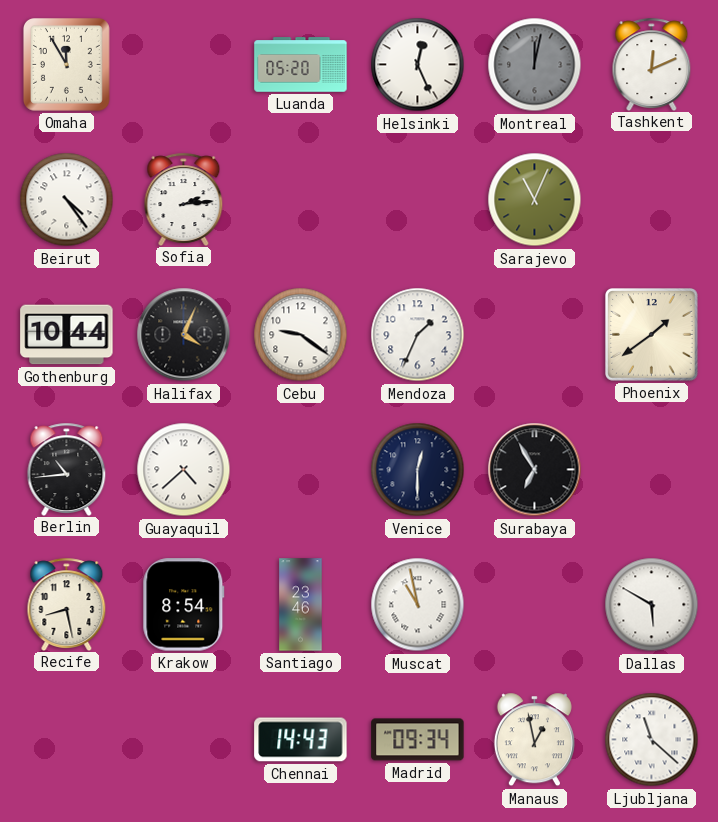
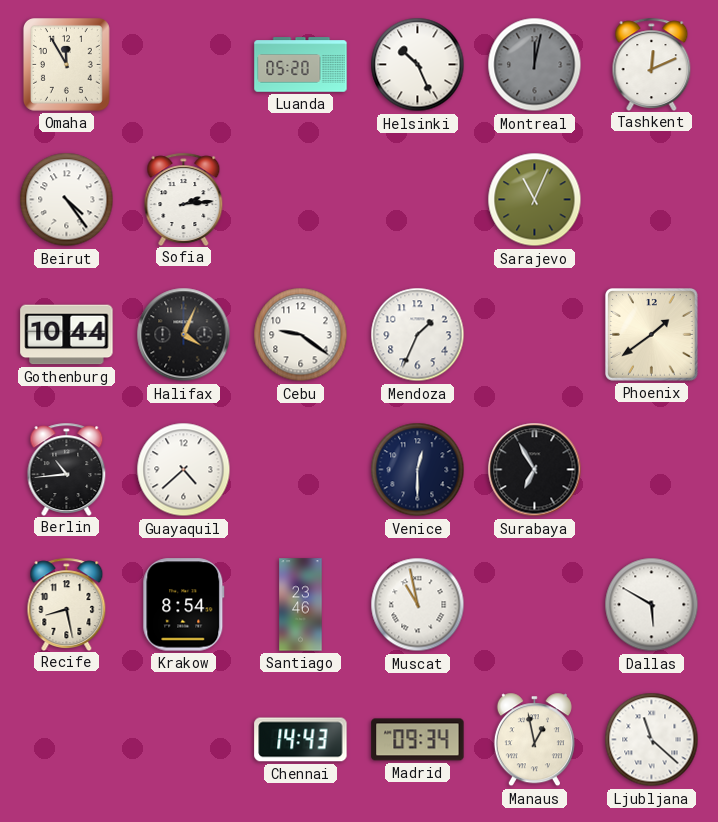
Helsinki: 12:26 -> 10:26
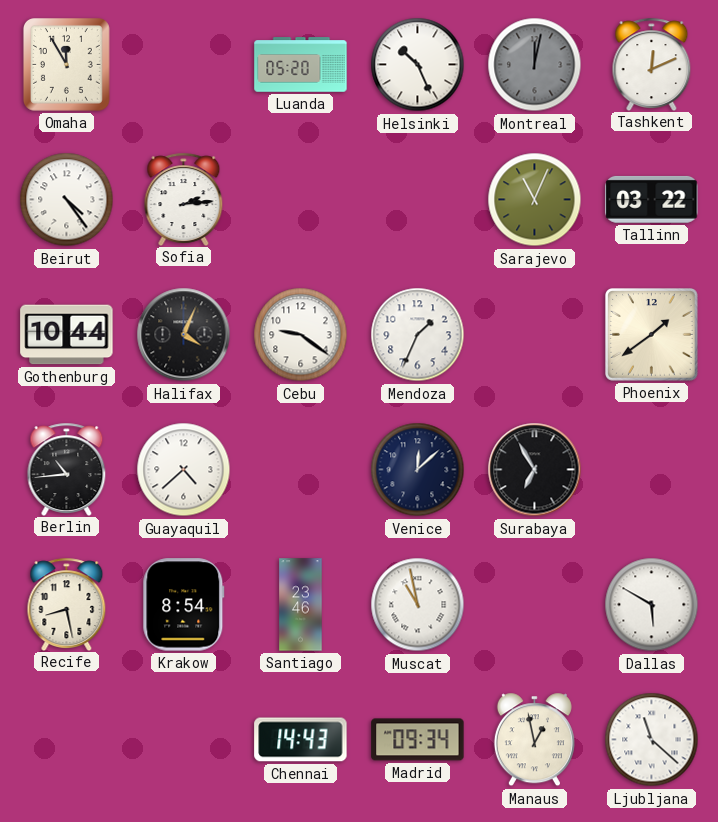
Tallinn: none -> 03:22
Venice: 12:30 -> 12:08
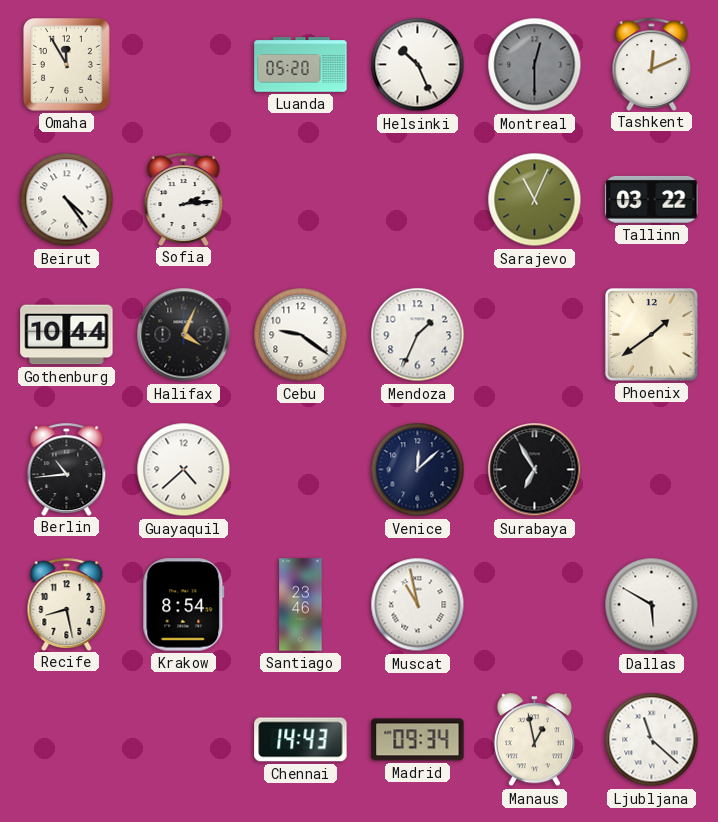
Montreal: 12:02 -> 12:30
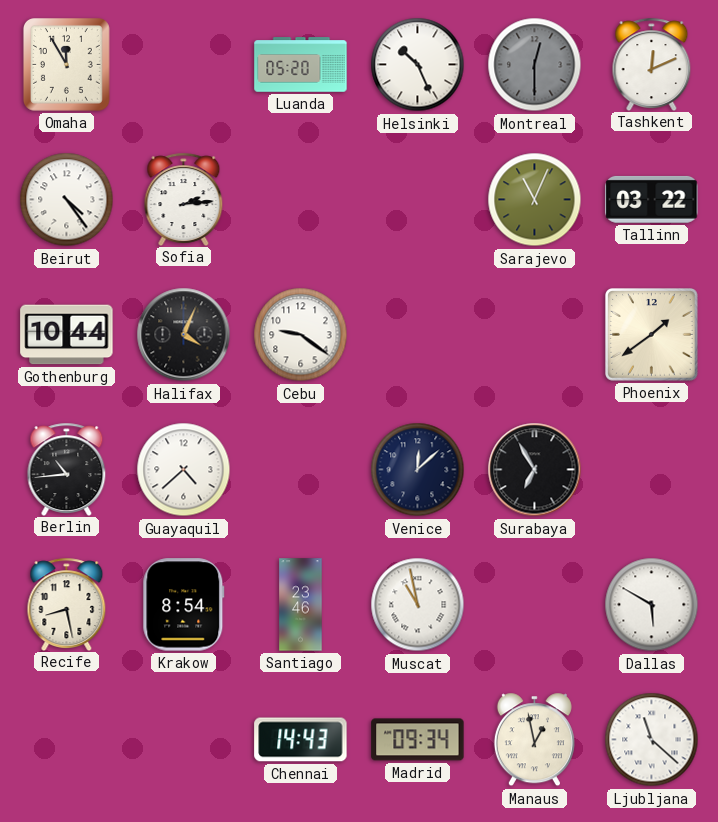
Mendoza: 1:34 -> none
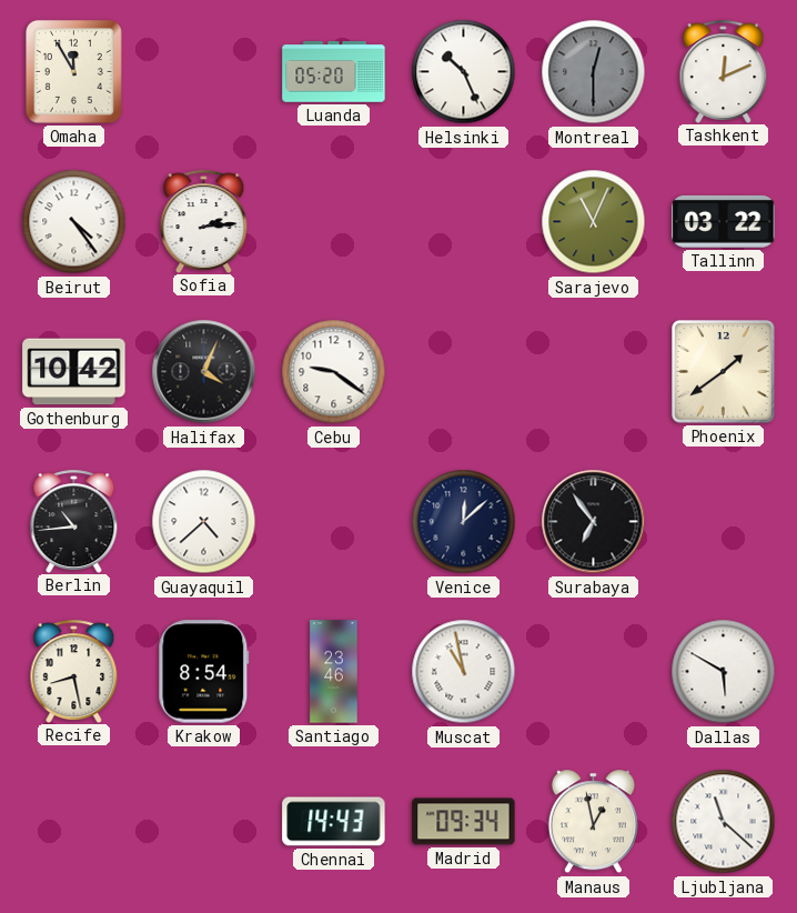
Gothenburg: 10:44 -> 10:42
Surabaya: 6:55 -> 6:54
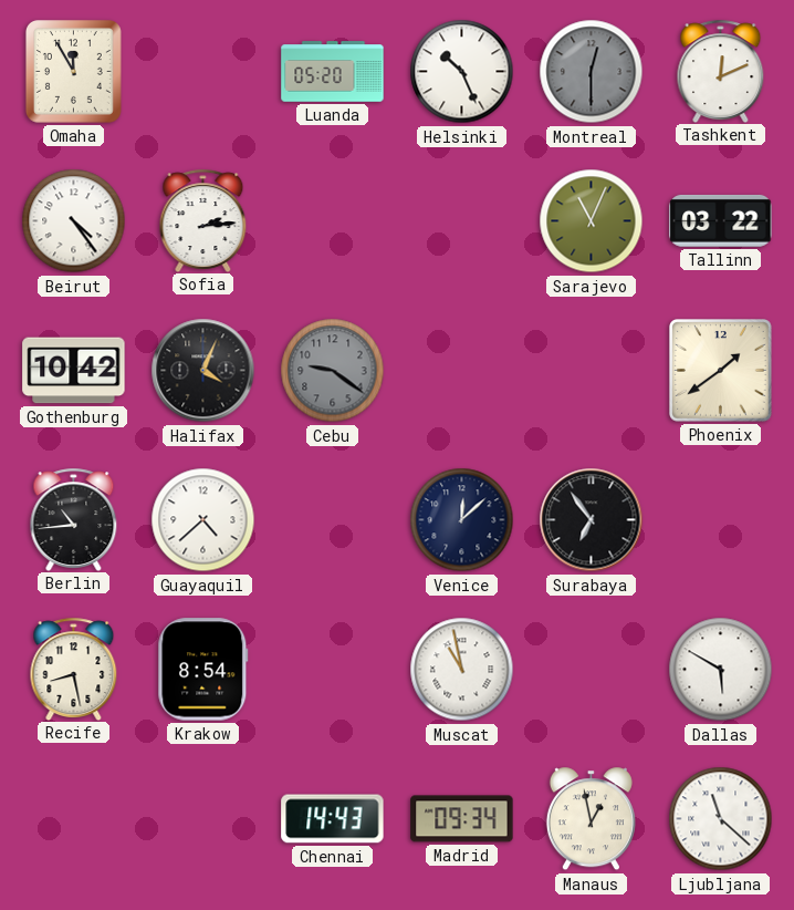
Cebu dial: white -> grey
Santiago: 23:46 -> none
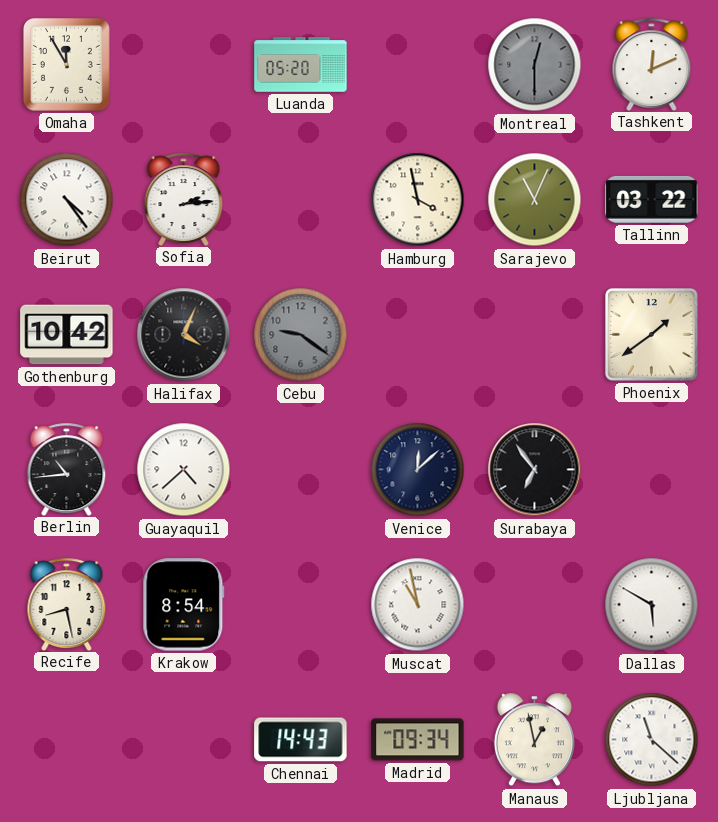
Helsinki: 10:26 -> none
Hamburg: none -> 3:58
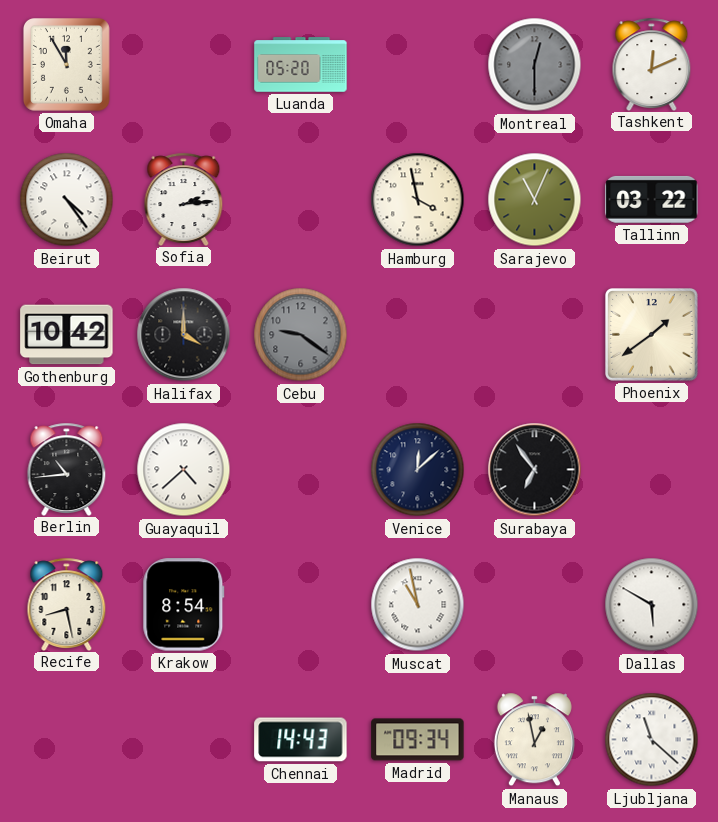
Halifax: 4:04 -> 4:00
